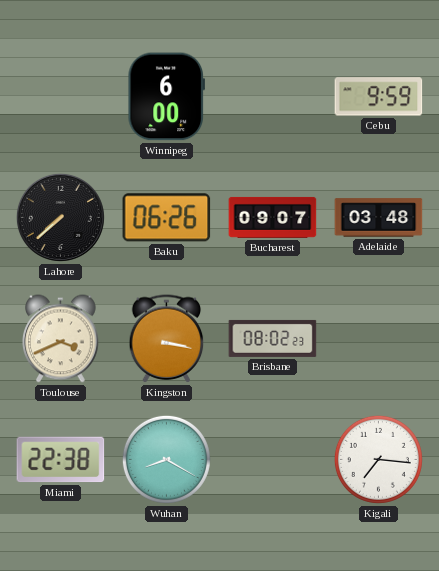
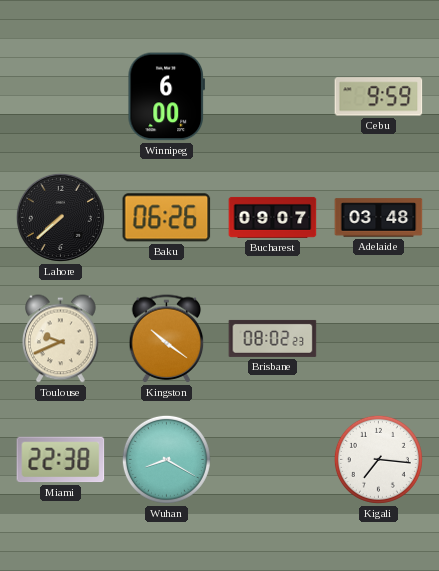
Toulouse: 3:41 -> 9:41
Kingston: 3:17 -> 10:21
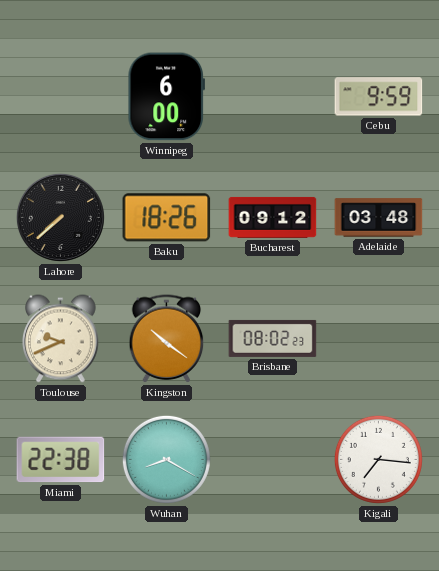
Baku: 06:26 -> 18:26
Bucharest: 09:07 -> 09:12
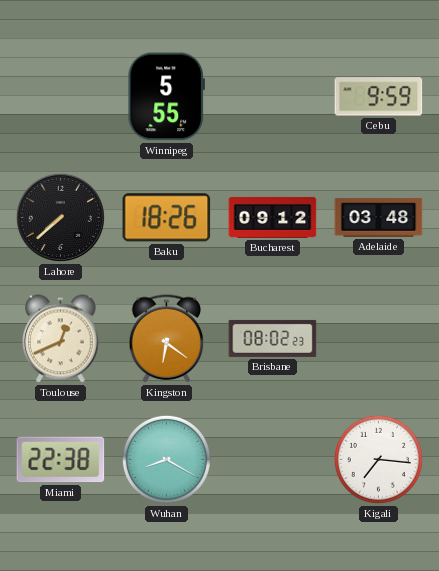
Winnipeg: 6:00 -> 5:55
Toulouse: 9:41 -> 12:41
Kingston: 10:21 -> 6:21
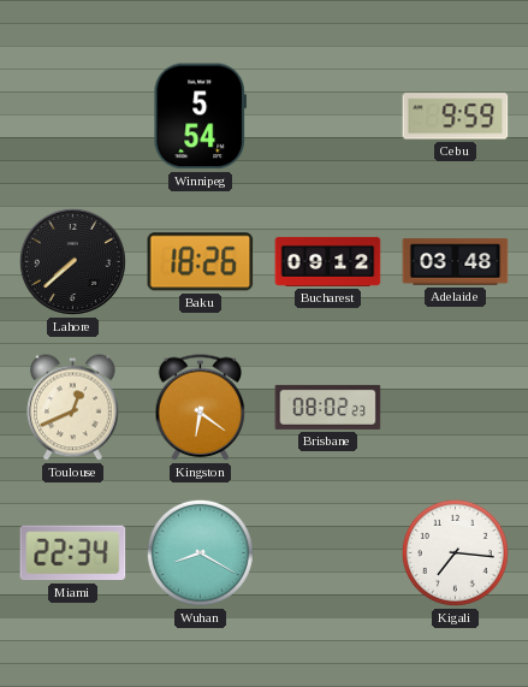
Winnipeg: 5:55 -> 5:54
Miami: 22:38 -> 22:34
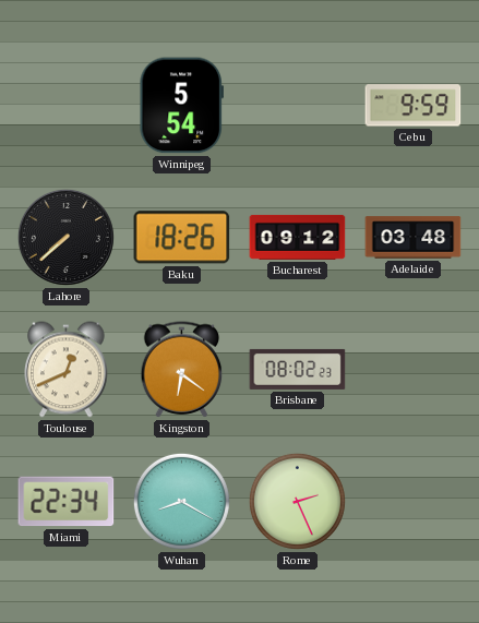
Rome: none -> 2:26
Kigali: 7:16 -> none
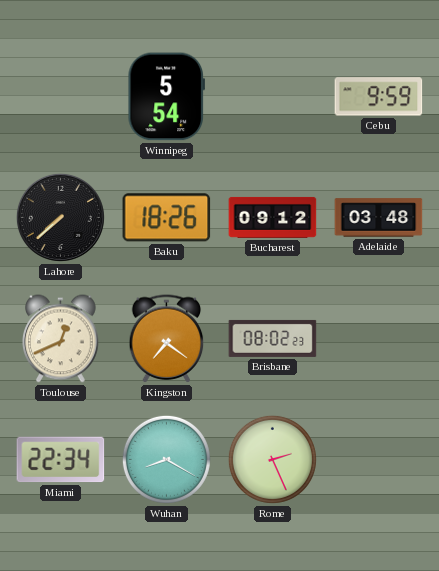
Kingston: 6:21 -> 7:21
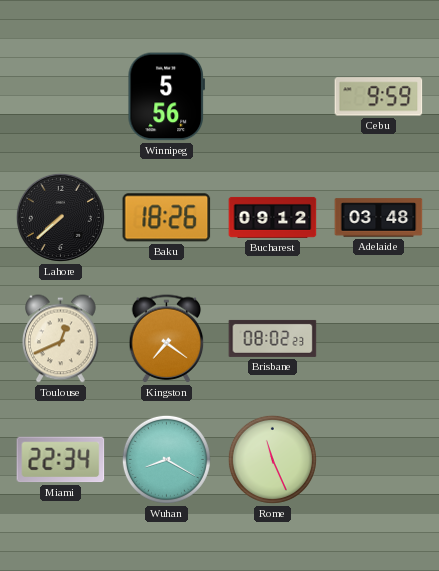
Winnipeg: 5:54 -> 5:56
Rome: 2:26 -> 11:26
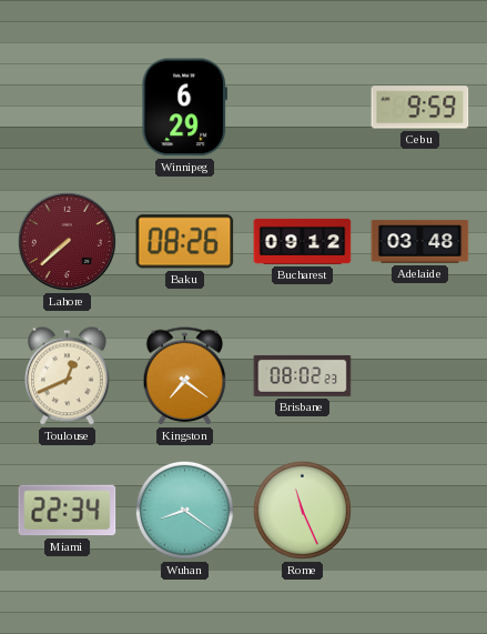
Winnipeg: 5:56 -> 6:29
Lahore dial: black -> burgundy
Baku: 18:26 -> 08:26
Wuhan: 8:20 -> 8:21
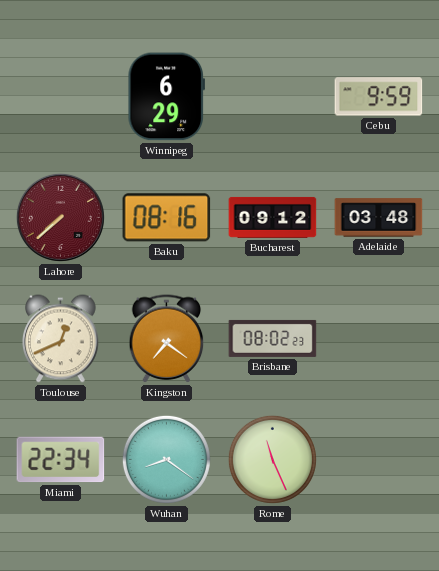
Baku: 08:26 -> 08:16
